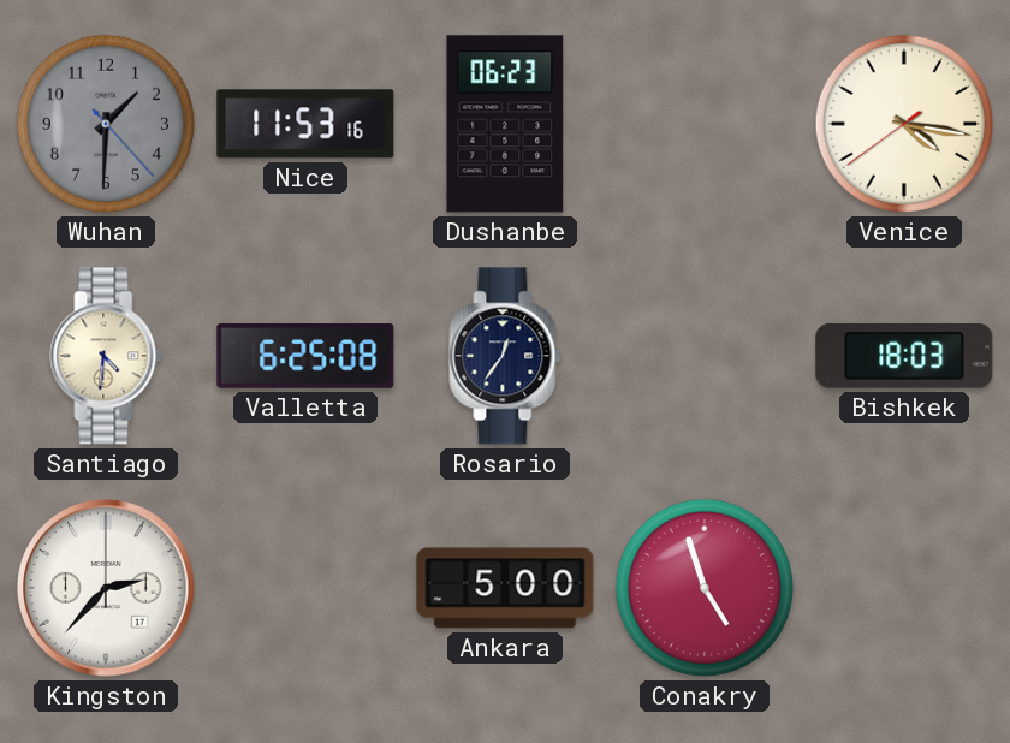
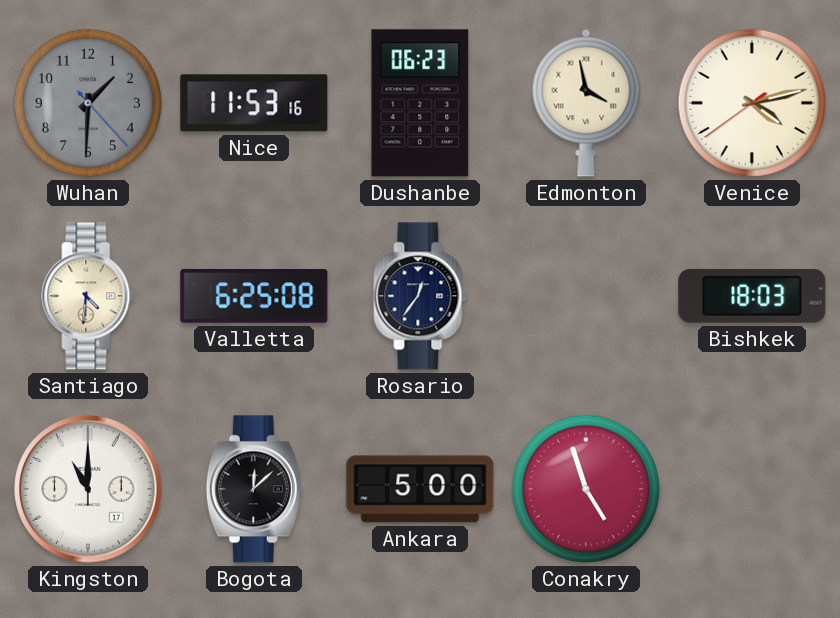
Edmonton: none -> 3:58
Venice: 4:16 -> 4:12
Kingston: 2:37 -> 11:00
Bogota: none -> 12:08
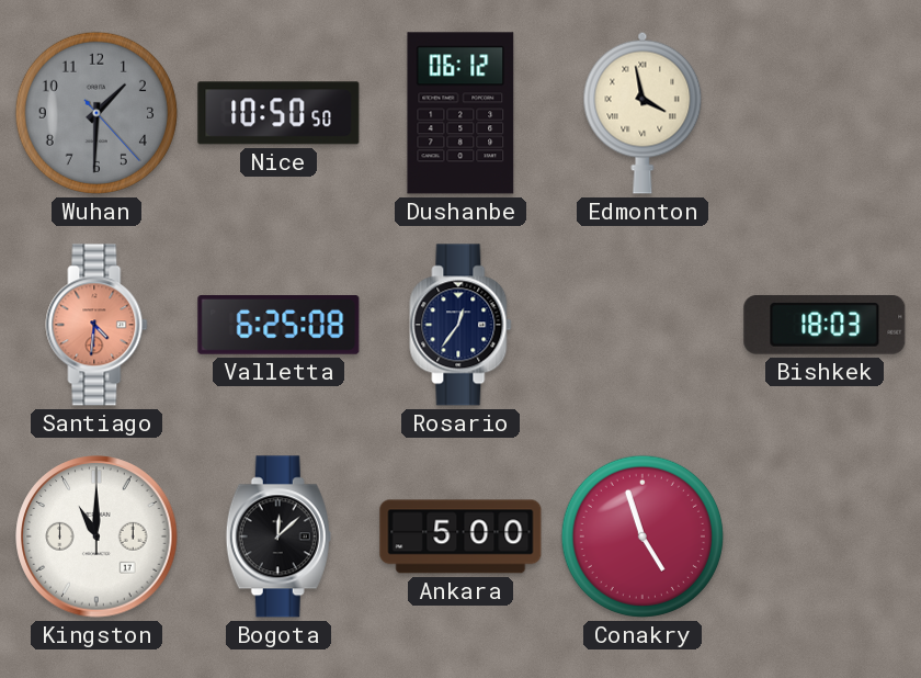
Nice: 11:53 -> 10:50
Dushanbe: 06:23 -> 06:12
Venice: 4:12 -> none
Santiago dial: cream -> salmon
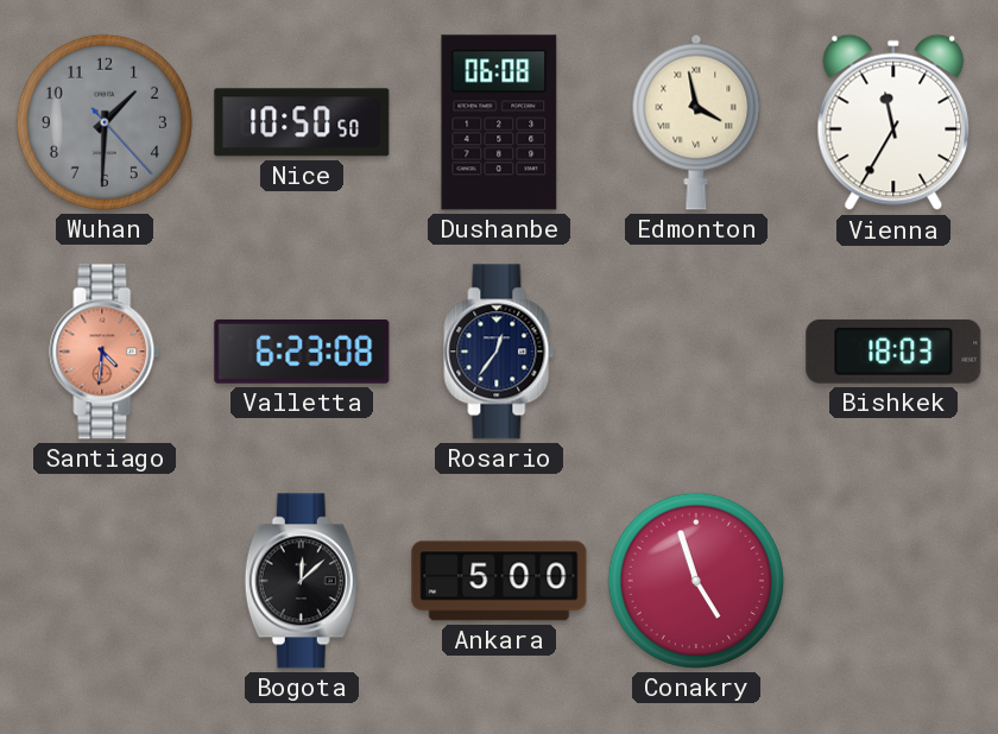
Dushanbe: 06:12 -> 06:08
Vienna: none -> 11:35
Valletta: 6:25 -> 6:23
Kingston: 11:00 -> none
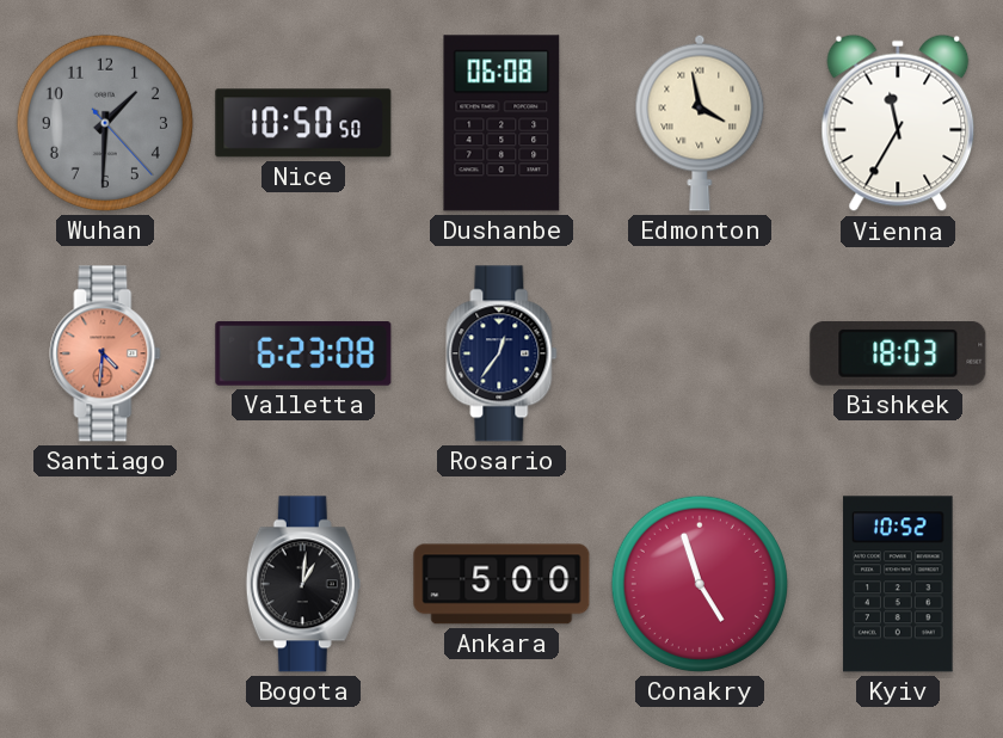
Bogota: 12:08 -> 1:01
Kyiv: none -> 10:52
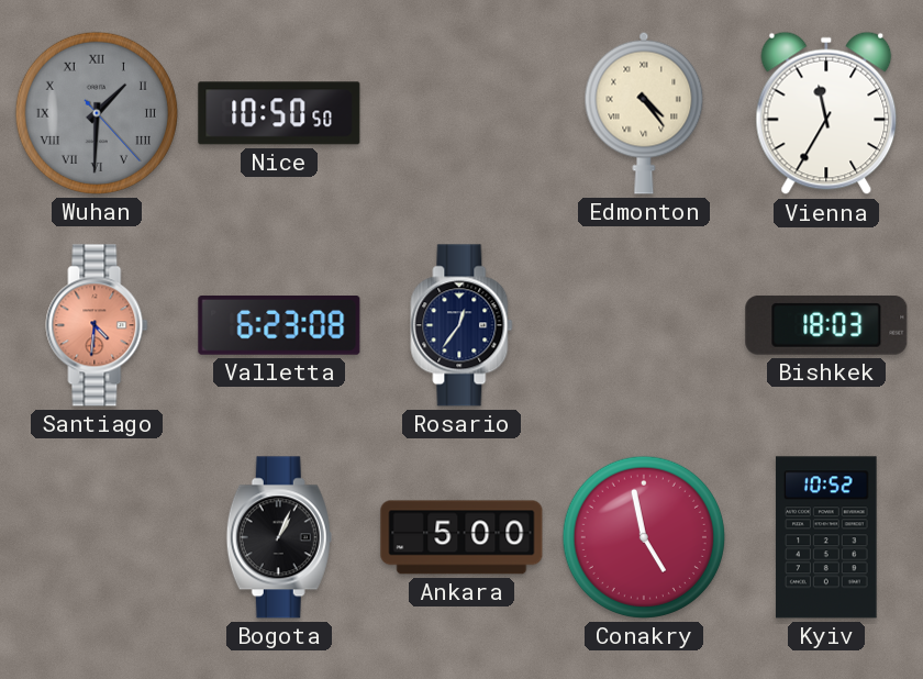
Wuhan numerals: Arabic -> Roman
Dushanbe: 06:08 -> none
Edmonton: 3:58 -> 4:24
Bogota: 1:01 -> 1:04
Conakry: 4:57 -> 4:58
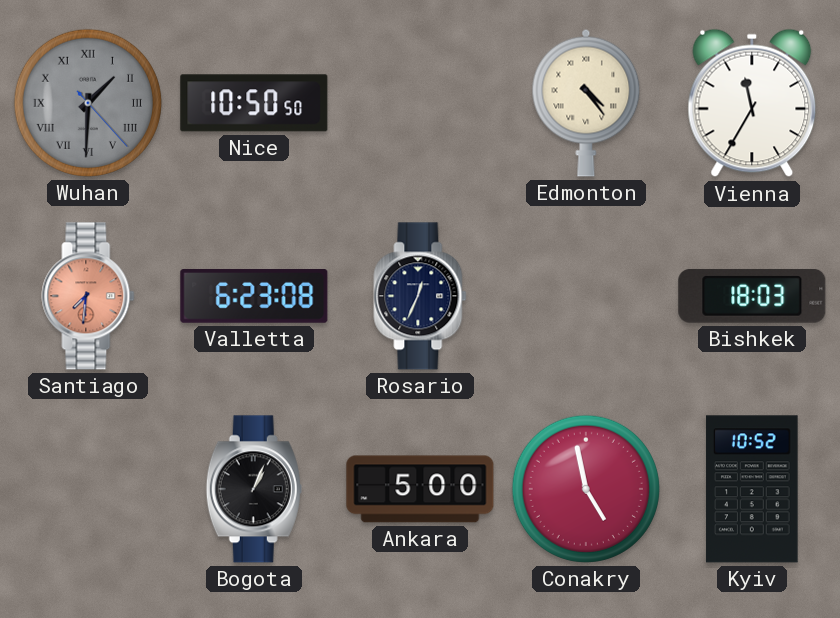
Santiago: 4:31 -> 7:31
Rosario: 12:36 -> 12:34
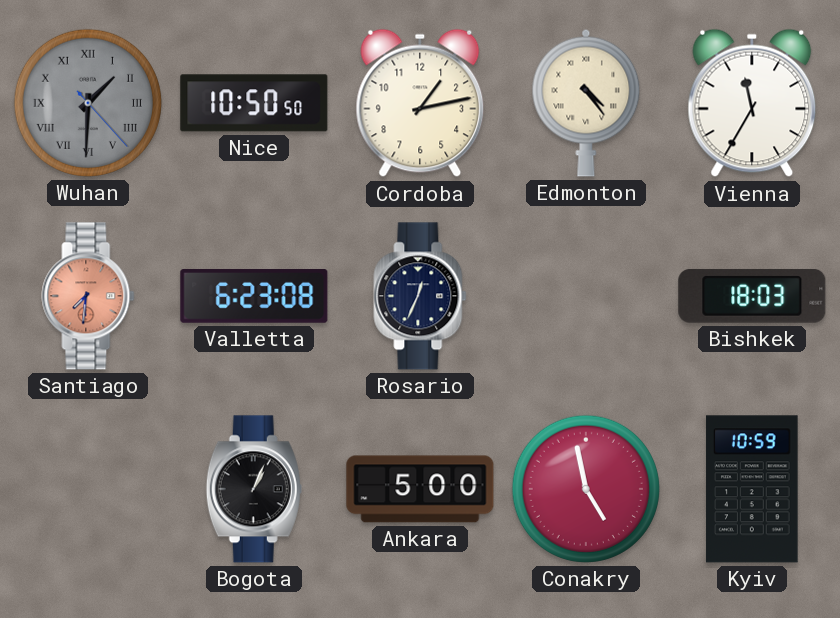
Cordoba: none -> 1:13
Kyiv: 10:52 -> 10:59
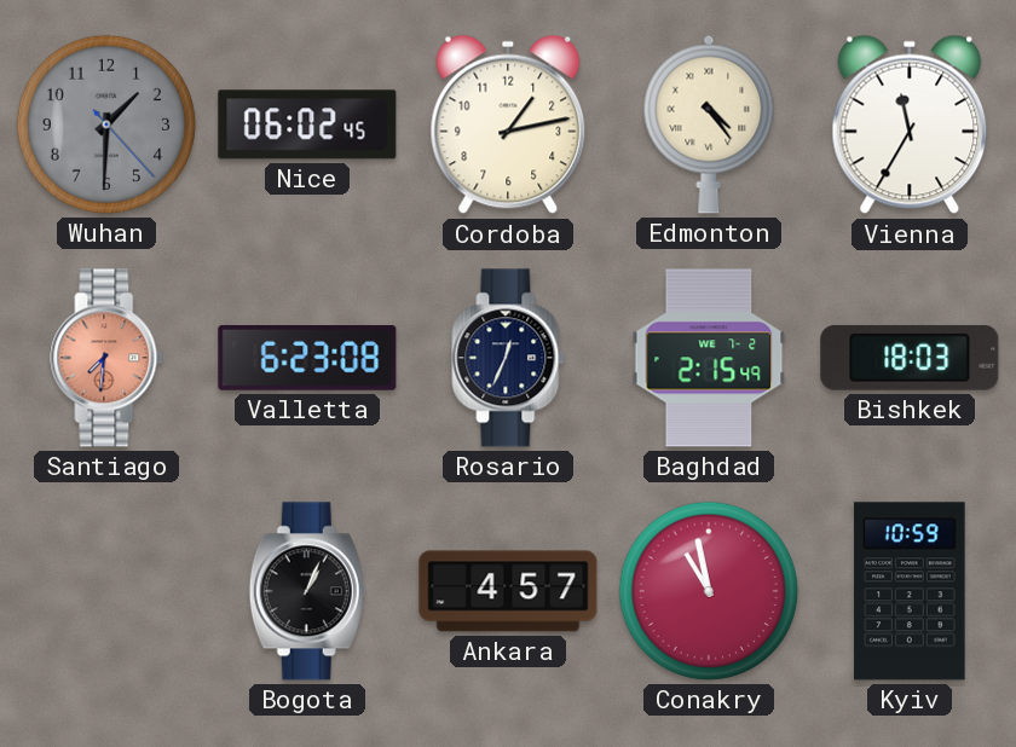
Wuhan numerals: Roman -> Arabic
Nice: 10:50 -> 06:02
Baghdad: none -> 2:15
Ankara: 5:00 -> 4:57
Conakry: 4:58 -> 10:58
